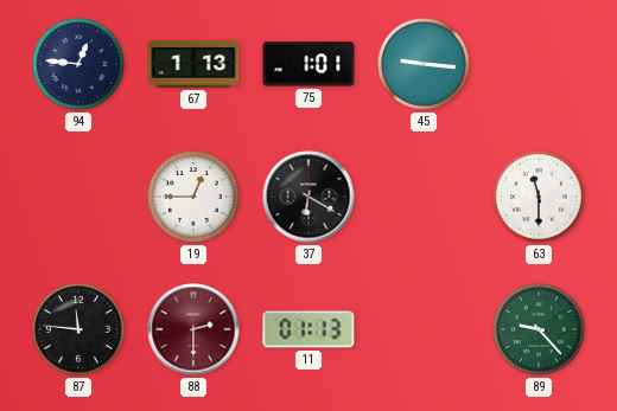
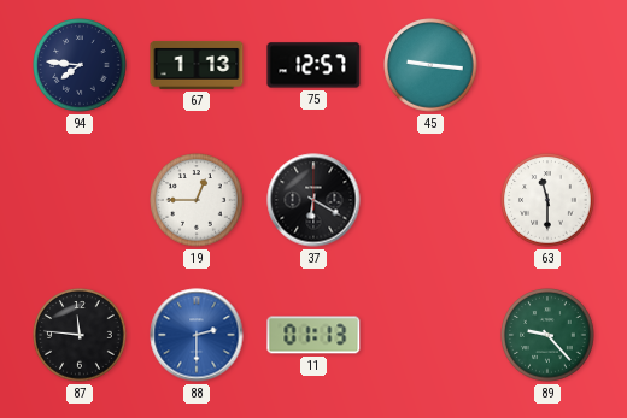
94: 12:46 -> 7:46
75: 1:01 -> 12:57
88 dial: burgundy -> blue
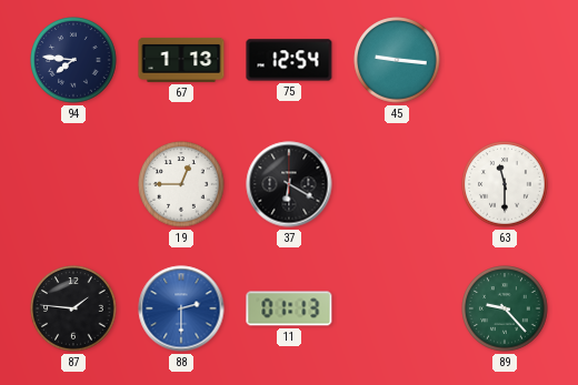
75: 12:57 -> 12:54
87: 11:46 -> 1:46
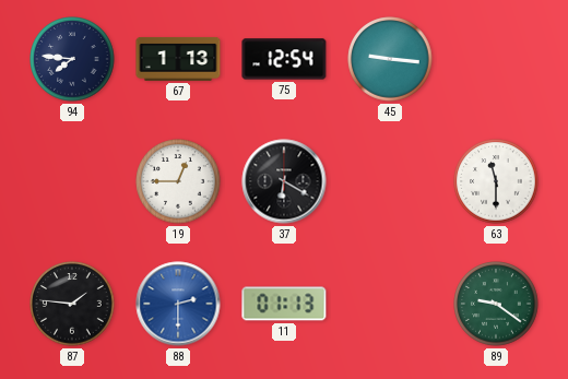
89: 9:23 -> 9:21
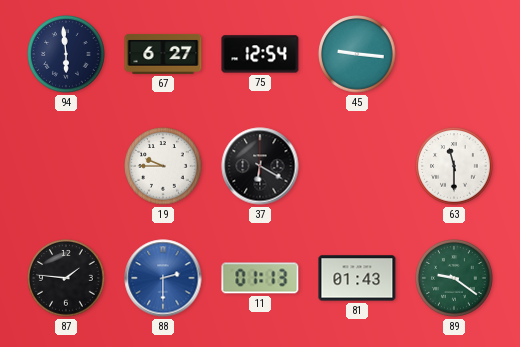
94: 7:46 -> 5:59
67: 1:13 -> 6:27
19: 12:45 -> 9:45
81: none -> 01:43
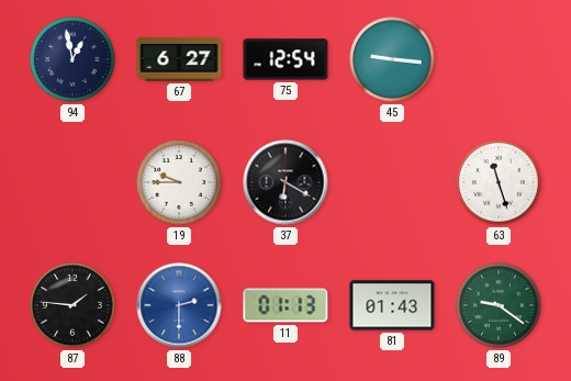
94: 5:59 -> 12:58
63: 11:30 -> 11:27
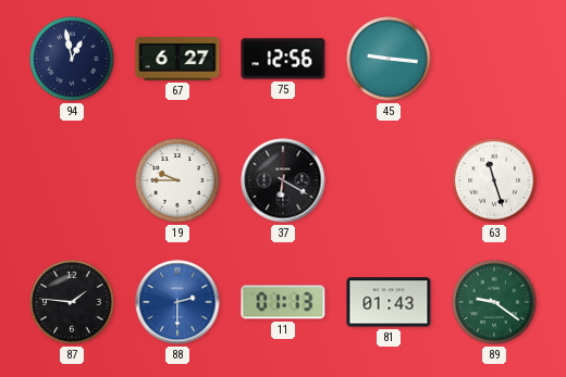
75: 12:54 -> 12:56
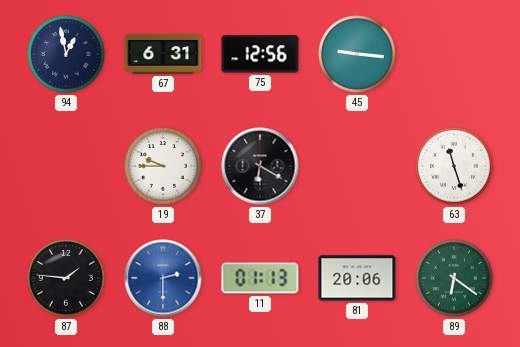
67: 6:27 -> 6:31
81: 01:43 -> 20:06
89: 9:21 -> 6:21
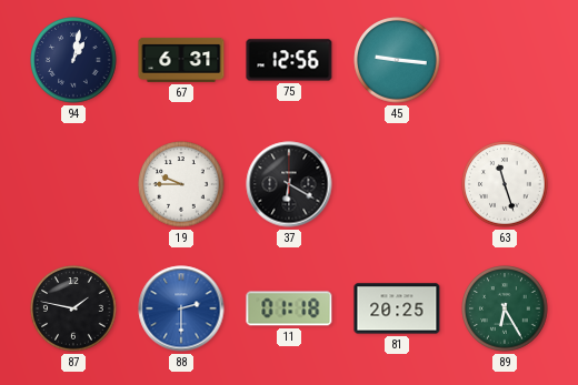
94: 12:58 -> 1:02
87: 1:46 -> 1:47
11: 01:13 -> 01:18
81: 20:06 -> 20:25
89: 6:21 -> 6:25
